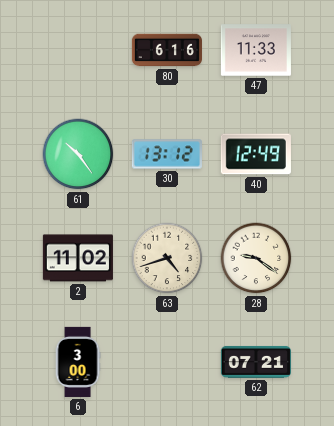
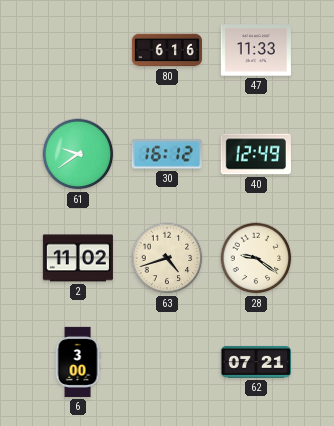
61: 10:24 -> 9:39
30: 13:12 -> 16:12
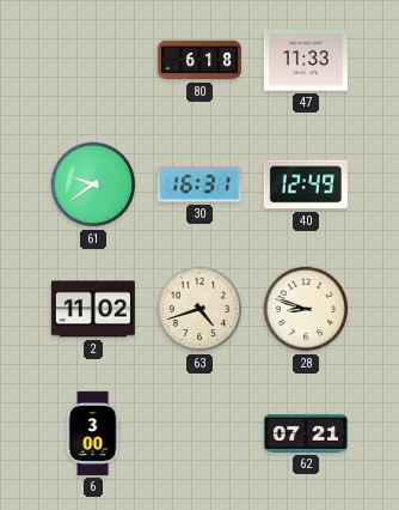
80: 6:16 -> 6:18
30: 16:12 -> 16:31
28: 9:21 -> 8:48
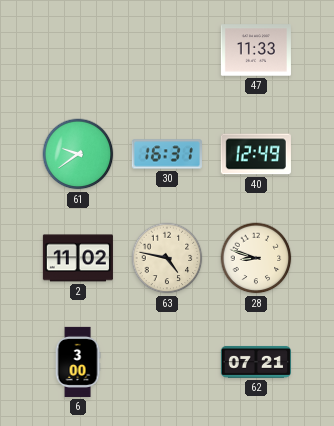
80: 6:18 -> none
63: 4:42 -> 4:47
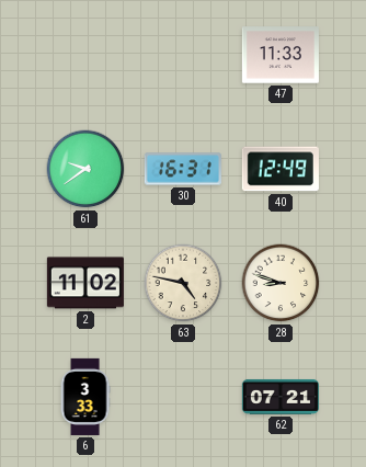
6: 3:00 -> 3:33
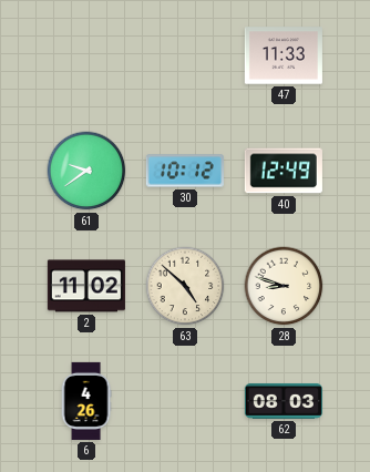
30: 16:31 -> 10:12
63: 4:47 -> 4:52
6: 3:33 -> 4:26
62: 07:21 -> 08:03
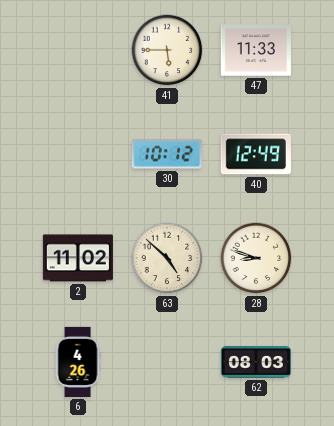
41: none -> 5:45
61: 9:39 -> none
